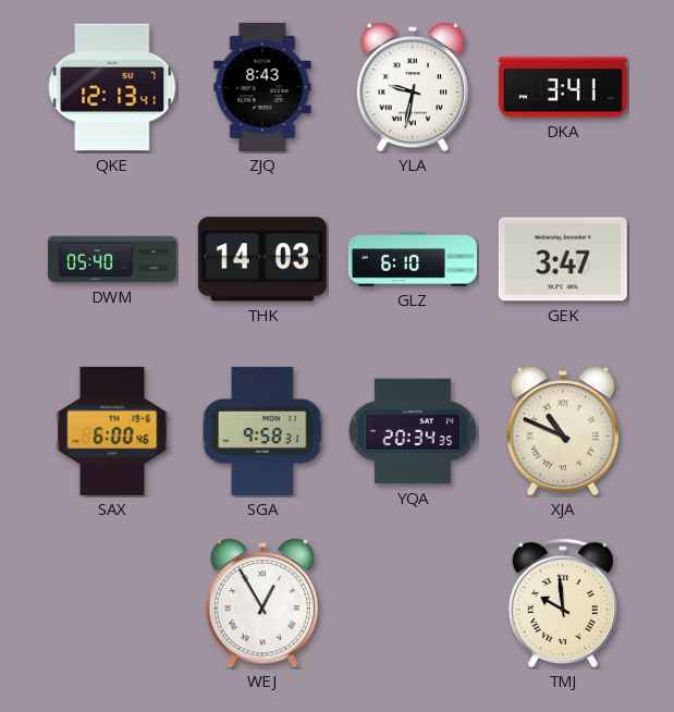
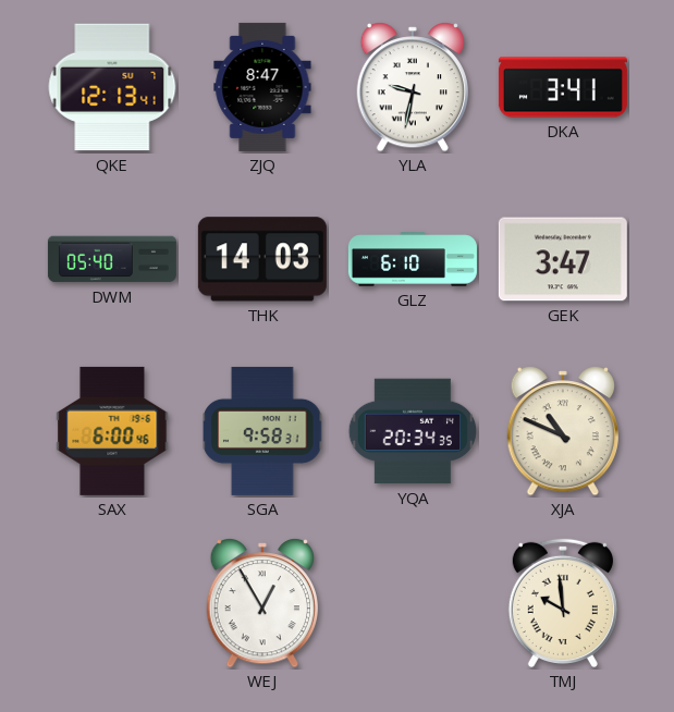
ZJQ: 8:43 -> 8:47
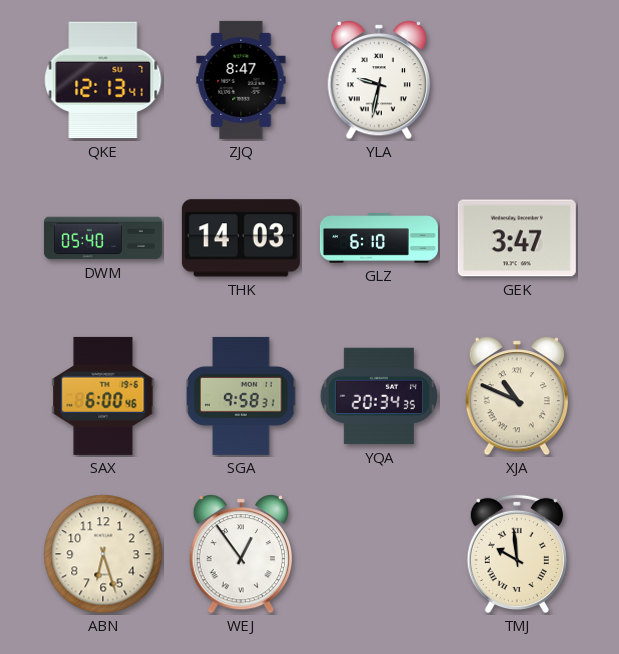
DKA: 3:41 -> none
ABN: none -> 6:27
WEJ: 12:55 -> 12:54
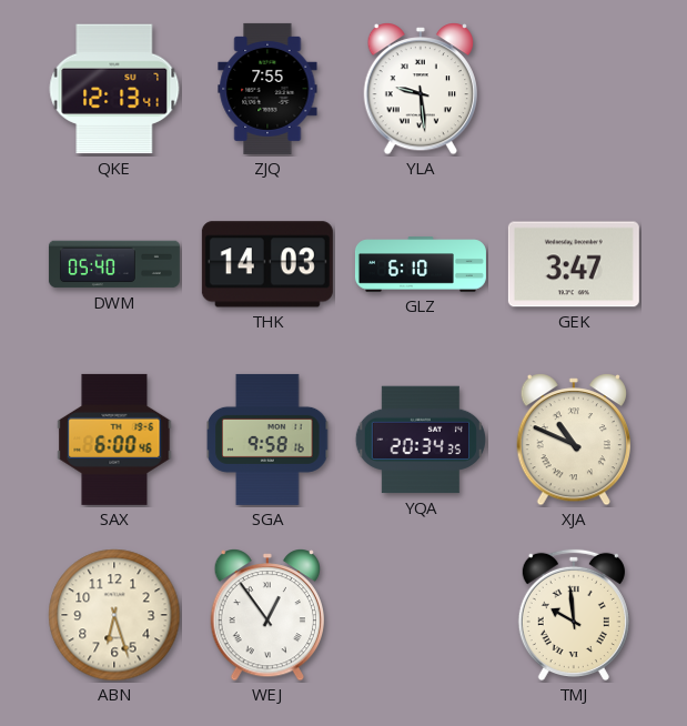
ZJQ: 8:47 -> 7:55
YLA: 9:32 -> 9:29
SGA: 9:58:31 -> 9:58:16
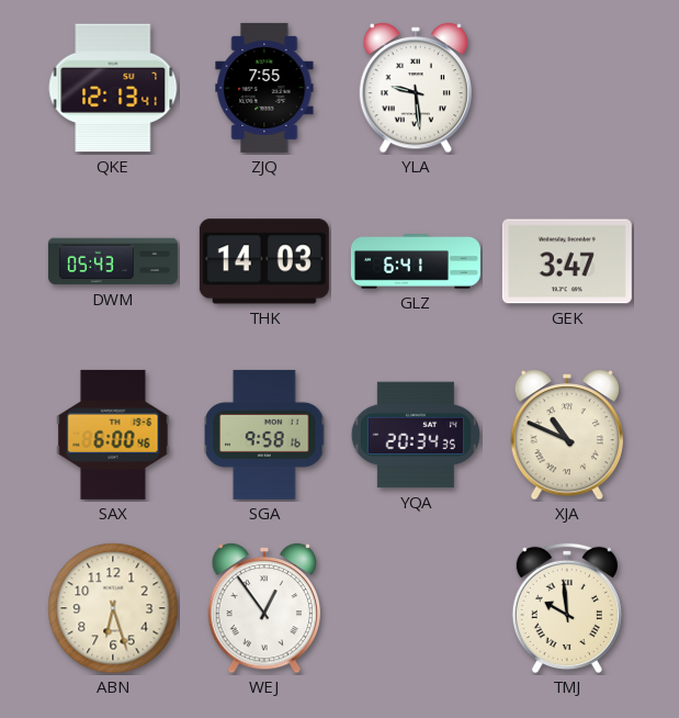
DWM: 05:40 -> 05:43
GLZ: 6:10 -> 6:41
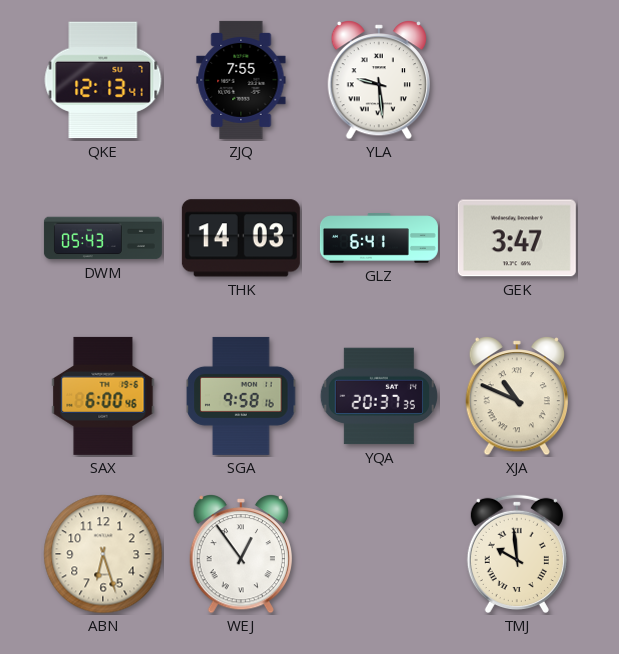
YQA: 20:34 -> 20:37
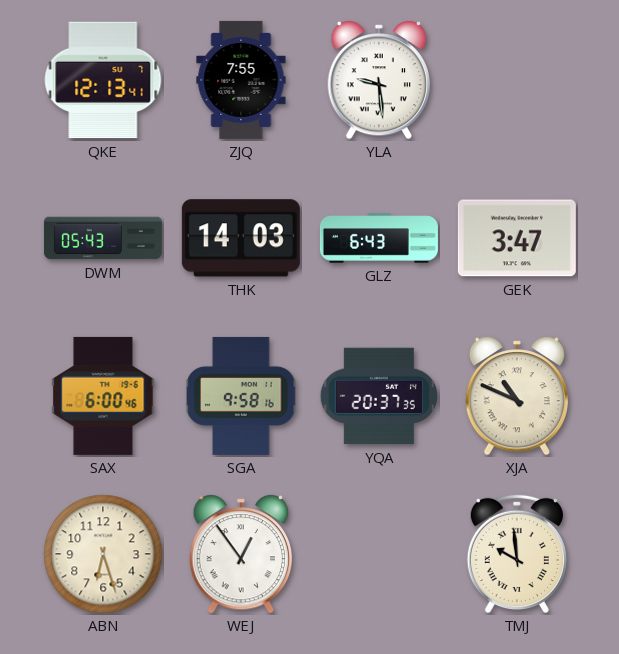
GLZ: 6:41 -> 6:43
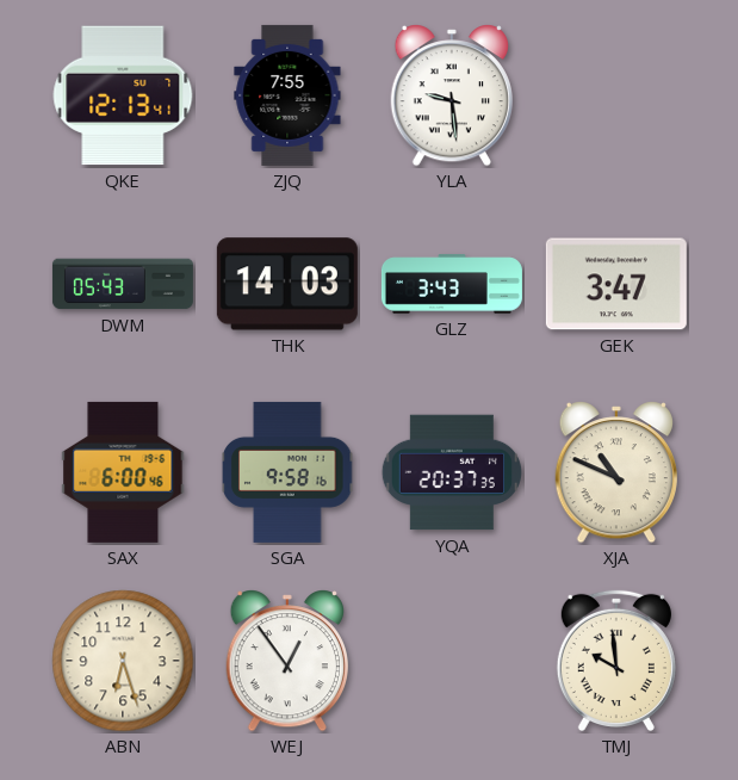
GLZ: 6:43 -> 3:43
